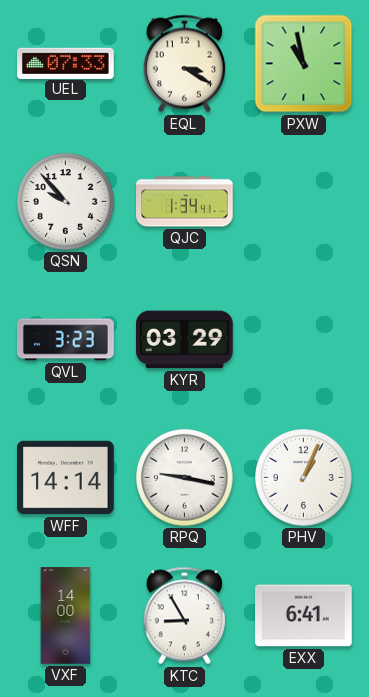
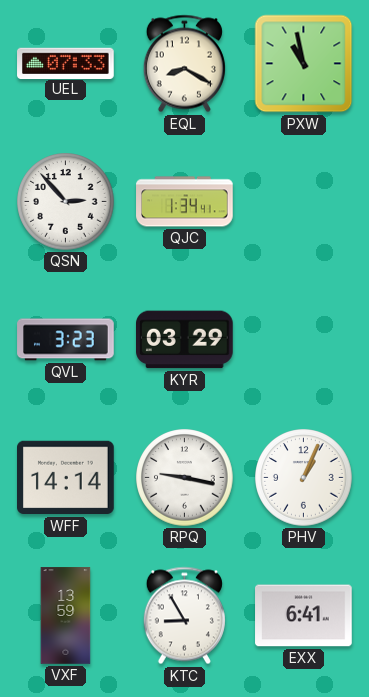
EQL: 3:20 -> 8:20
QSN: 9:53 -> 2:53
VXF: 14:00 -> 13:59
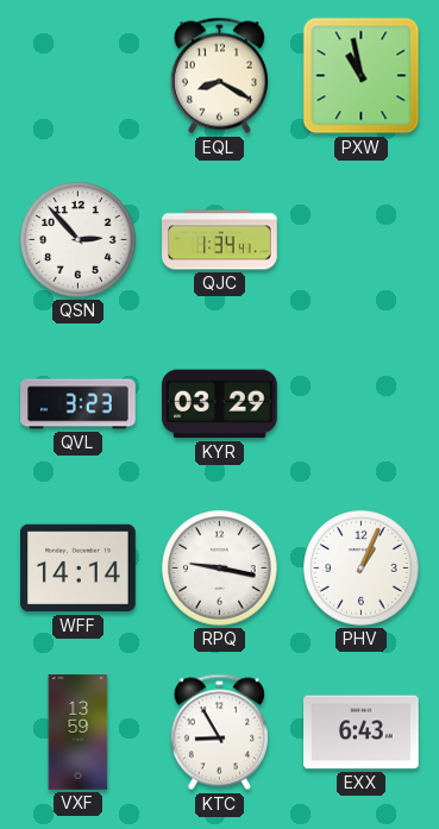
UEL: 07:33 -> none
EXX: 6:41 -> 6:43
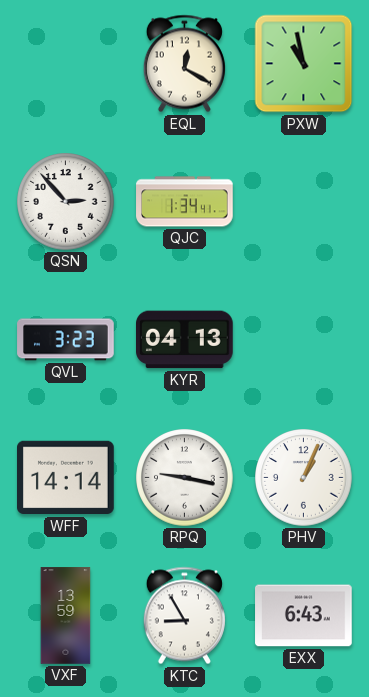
EQL: 8:20 -> 12:20
KYR: 03:29 -> 04:13
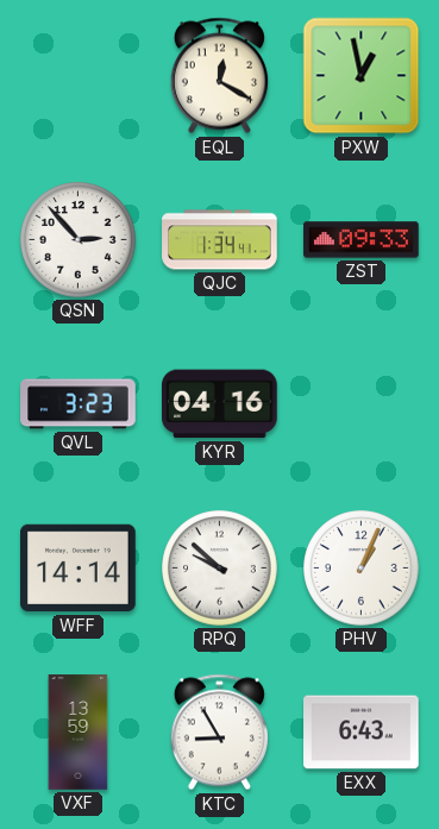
PXW: 10:58 -> 12:58
ZST: none -> 09:33
KYR: 04:13 -> 04:16
RPQ: 9:17 -> 9:52
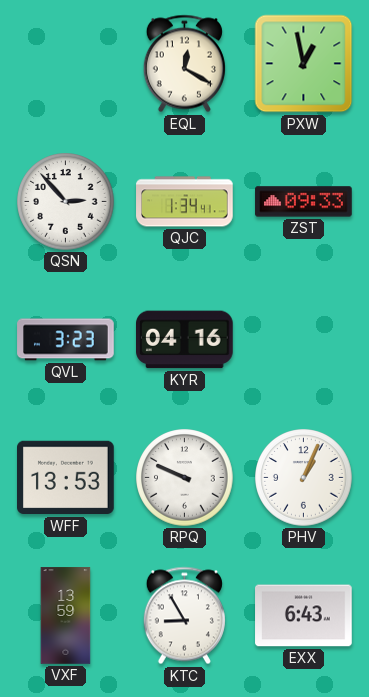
WFF: 14:14 -> 13:53
RPQ: 9:52 -> 9:49
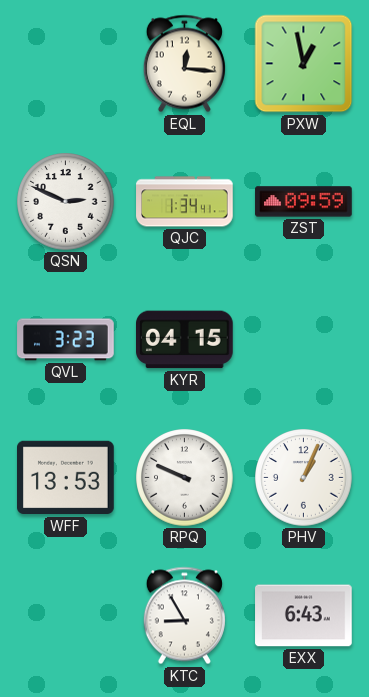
EQL: 12:20 -> 12:16
QSN: 2:53 -> 2:49
ZST: 09:33 -> 09:59
KYR: 04:16 -> 04:15
VXF: 13:59 -> none
